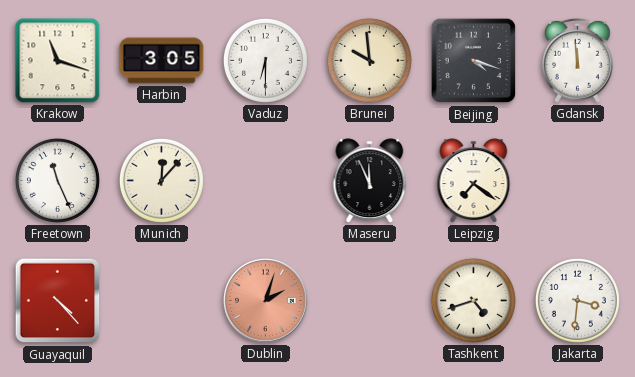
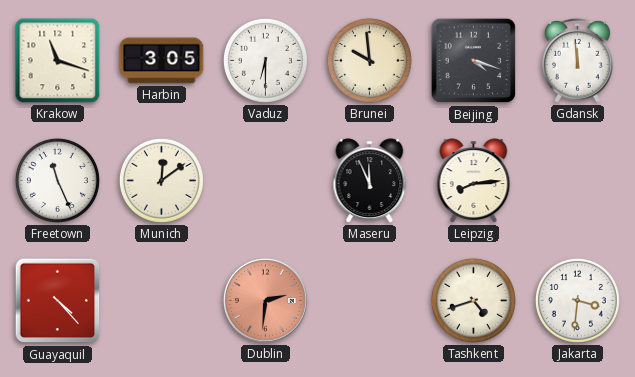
Munich: 12:07 -> 12:09
Leipzig: 7:21 -> 8:14
Dublin: 2:03 -> 2:31
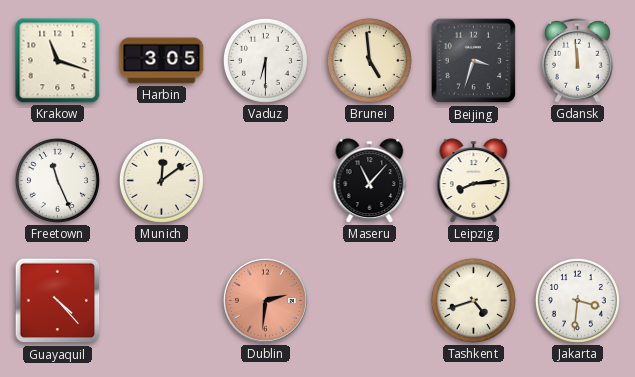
Brunei: 9:59 -> 4:59
Beijing: 4:18 -> 3:33
Maseru: 11:56 -> 11:07
